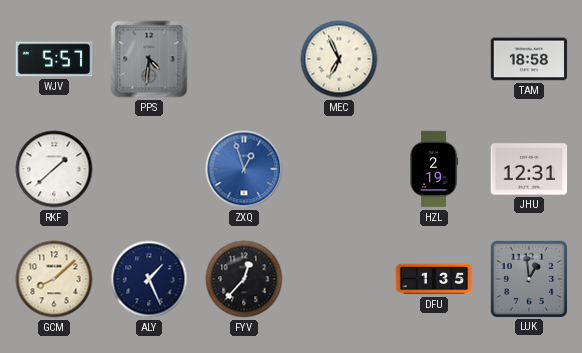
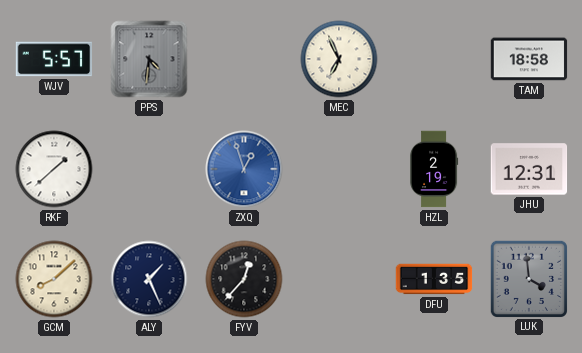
LUK: 12:59 -> 3:59
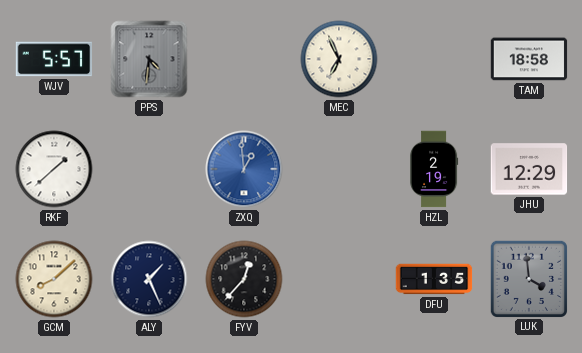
ZXQ: 12:57 -> 12:59
JHU: 12:31 -> 12:29
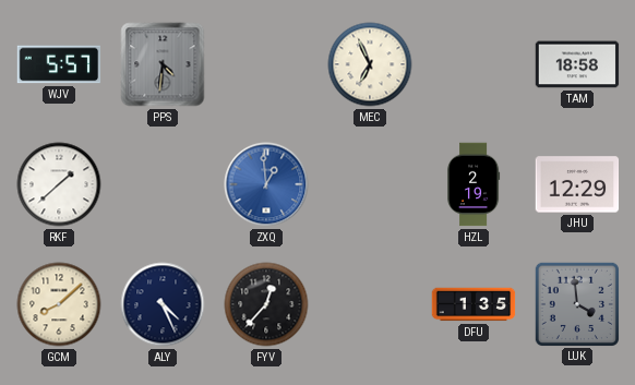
ALY: 1:26 -> 4:26
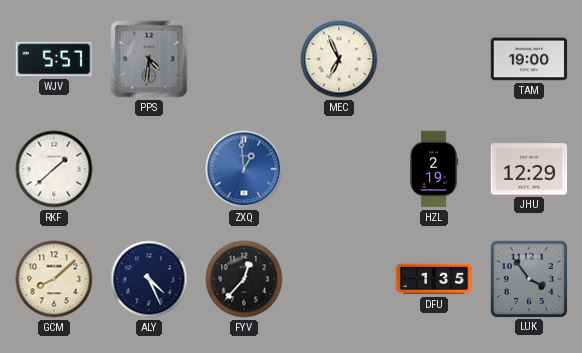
TAM: 18:58 -> 19:00
LUK: 3:59 -> 3:54
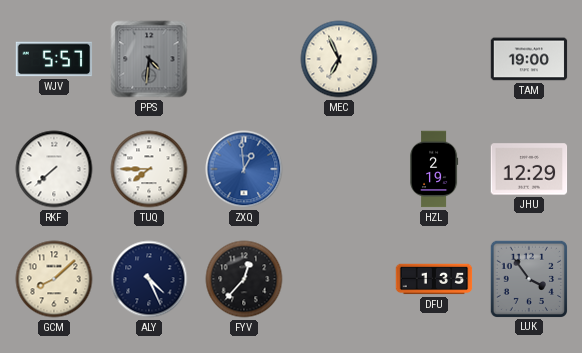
RKF: 1:38 -> 7:38
TUQ: none -> 7:45
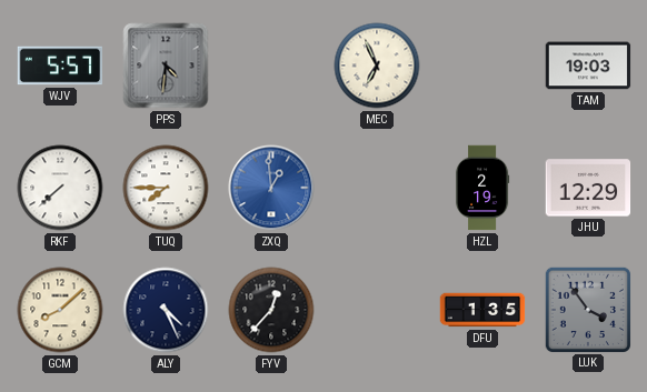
TAM: 19:00 -> 19:03
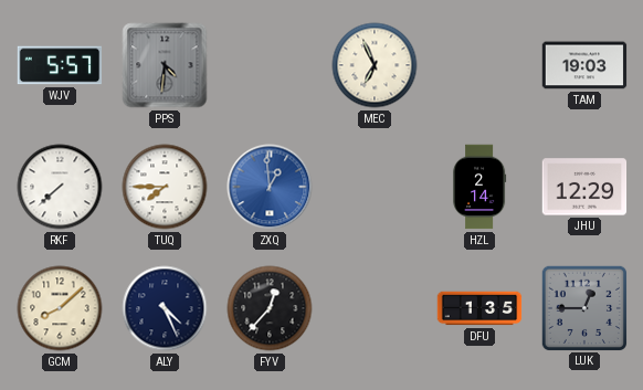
HZL: 2:19 -> 2:14
LUK: 3:54 -> 12:45
